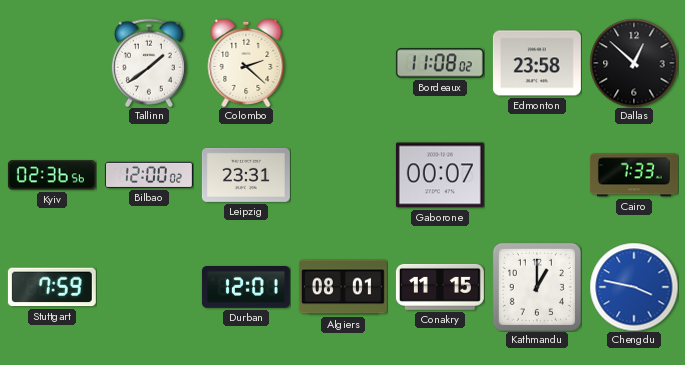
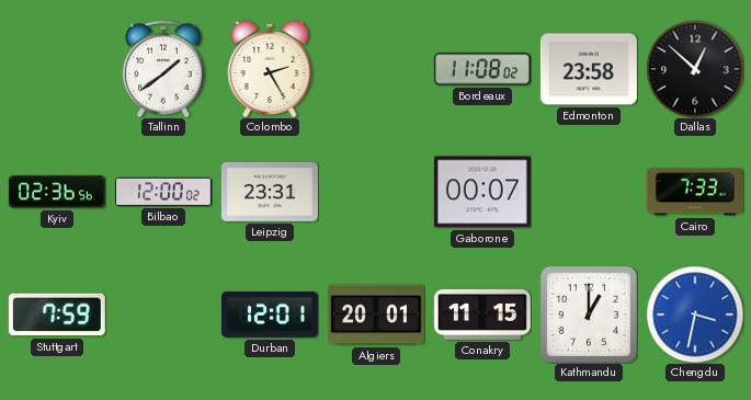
Colombo: 2:22 -> 2:25
Algiers: 08:01 -> 20:01
Chengdu: 3:47 -> 3:32
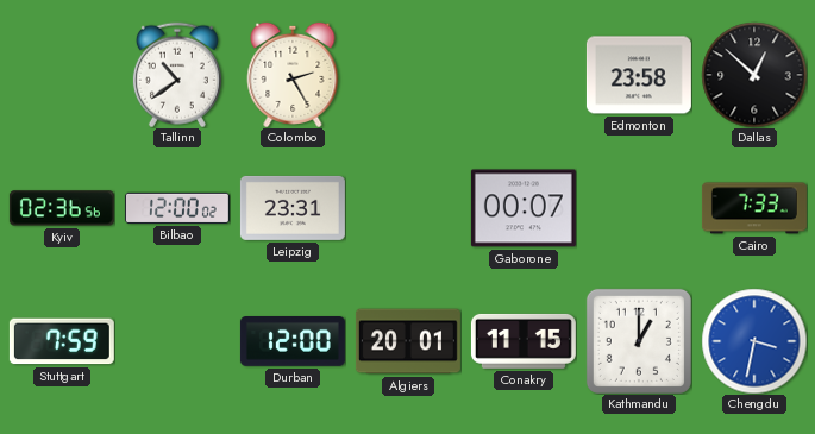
Tallinn: 1:39 -> 10:39
Bordeaux: 11:08 -> none
Durban: 12:01 -> 12:00
